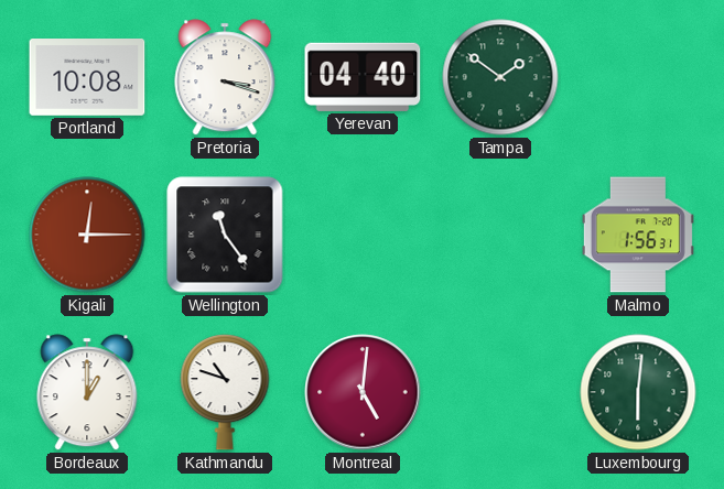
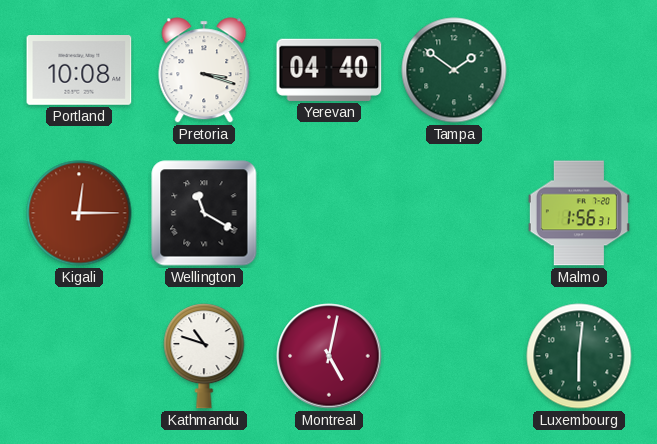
Wellington: 11:24 -> 11:20
Bordeaux: 1:00 -> none
Montreal: 5:01 -> 5:02
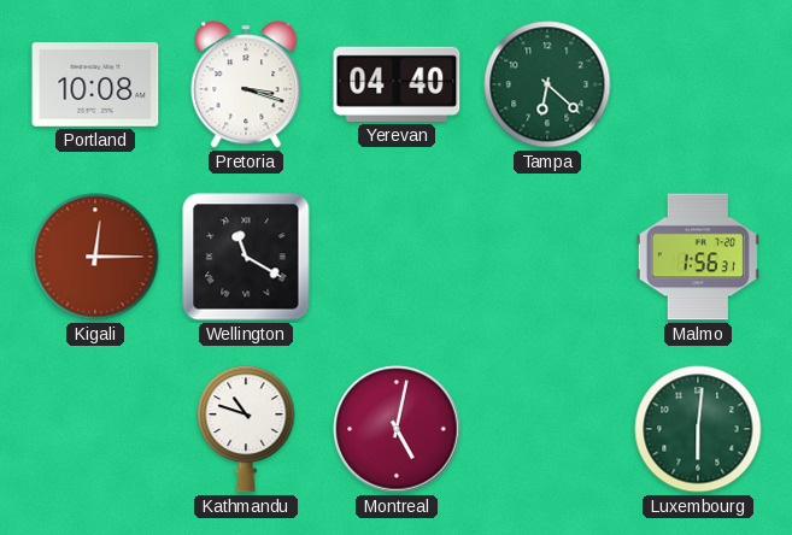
Tampa: 1:51 -> 6:22
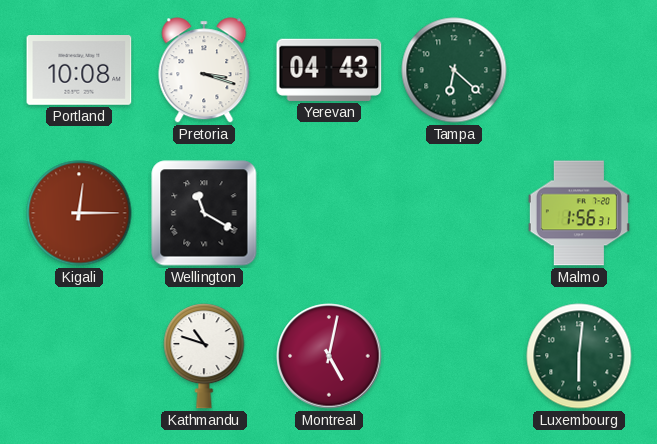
Yerevan: 04:40 -> 04:43
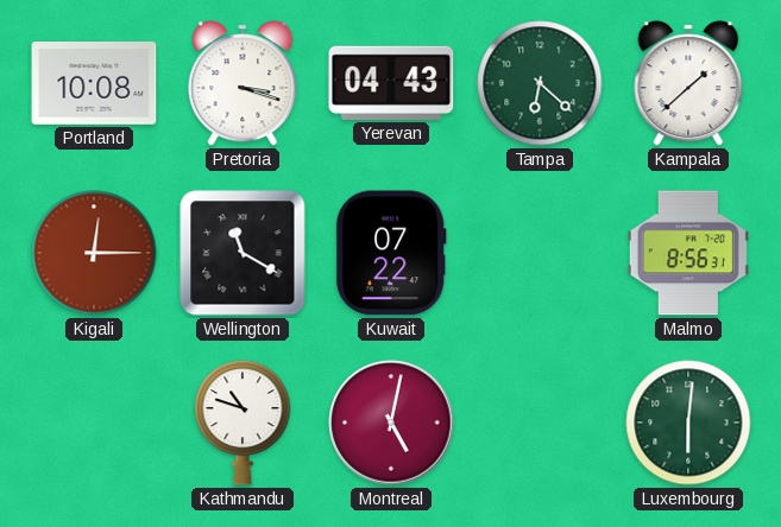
Kampala: none -> 1:38
Kuwait: none -> 07:22
Malmo: 1:56 -> 8:56
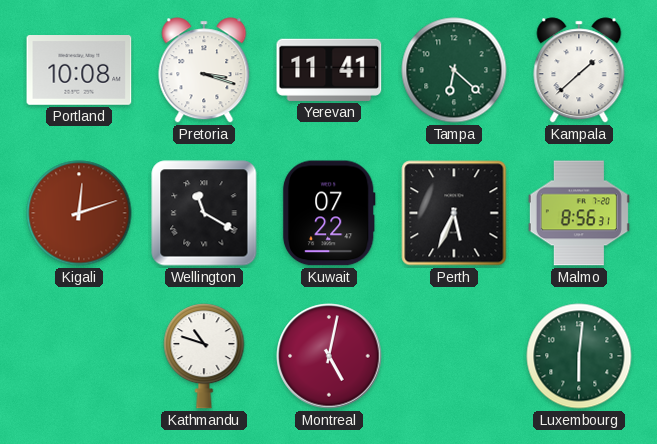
Yerevan: 04:43 -> 11:41
Kigali: 12:15 -> 12:12
Perth: none -> 5:34
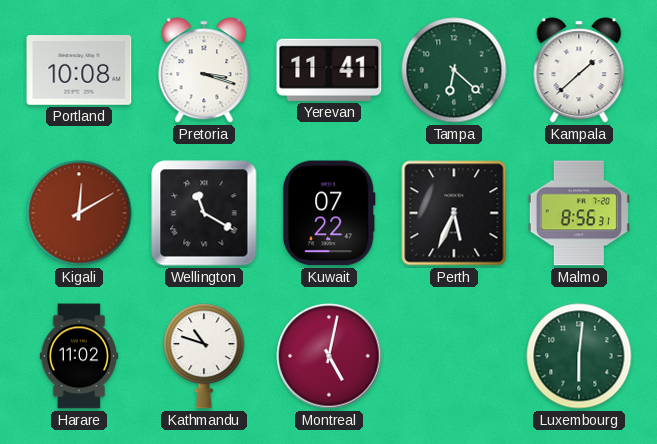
Kigali: 12:12 -> 12:10
Harare: none -> 11:02
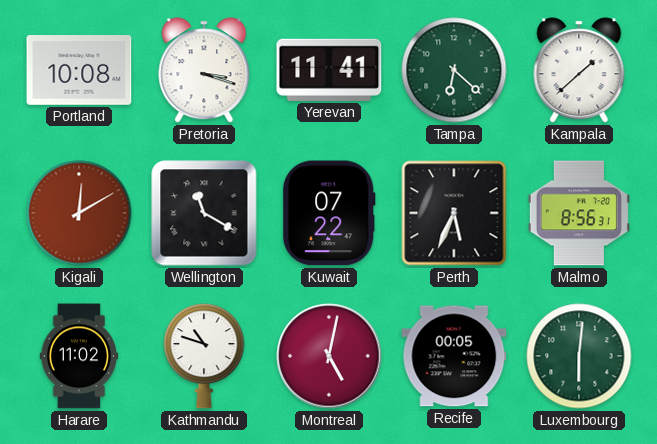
Recife: none -> 00:05
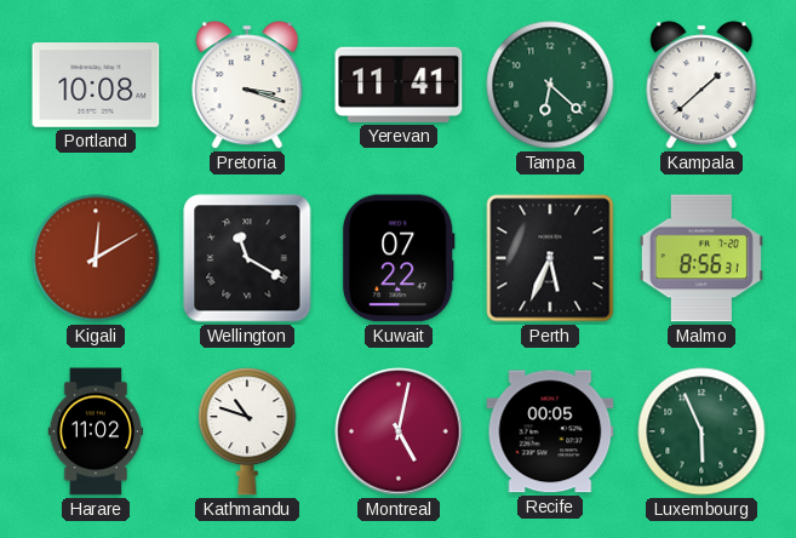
Luxembourg: 6:01 -> 5:56
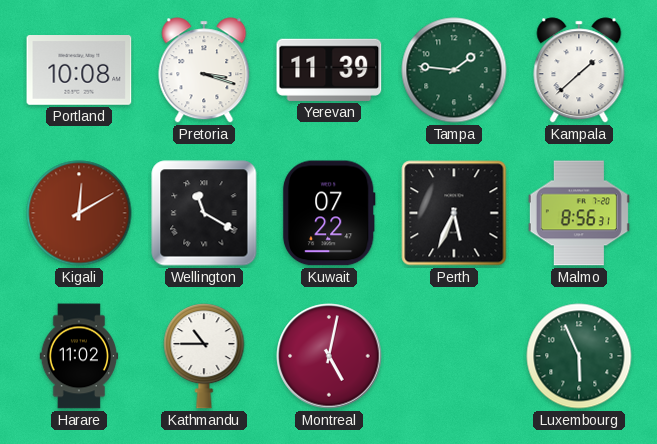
Yerevan: 11:41 -> 11:39
Tampa: 6:22 -> 1:46
Kathmandu: 10:48 -> 10:45
Recife: 00:05 -> none
